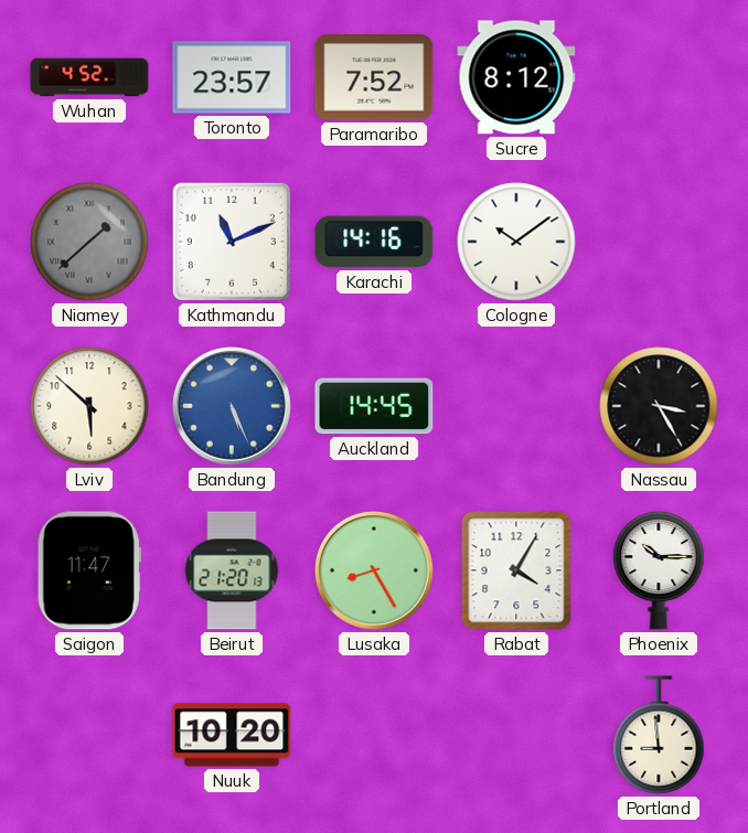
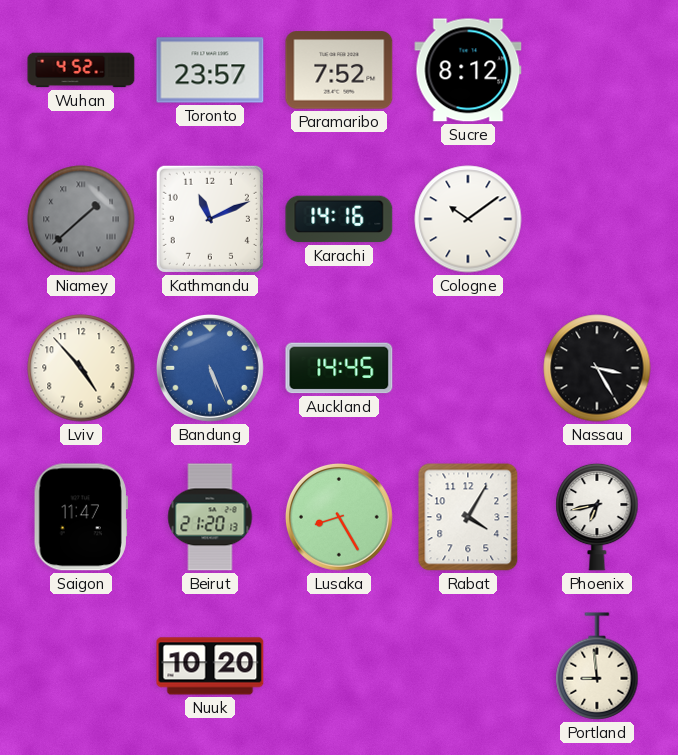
Lviv: 5:52 -> 4:53
Phoenix: 10:15 -> 6:43
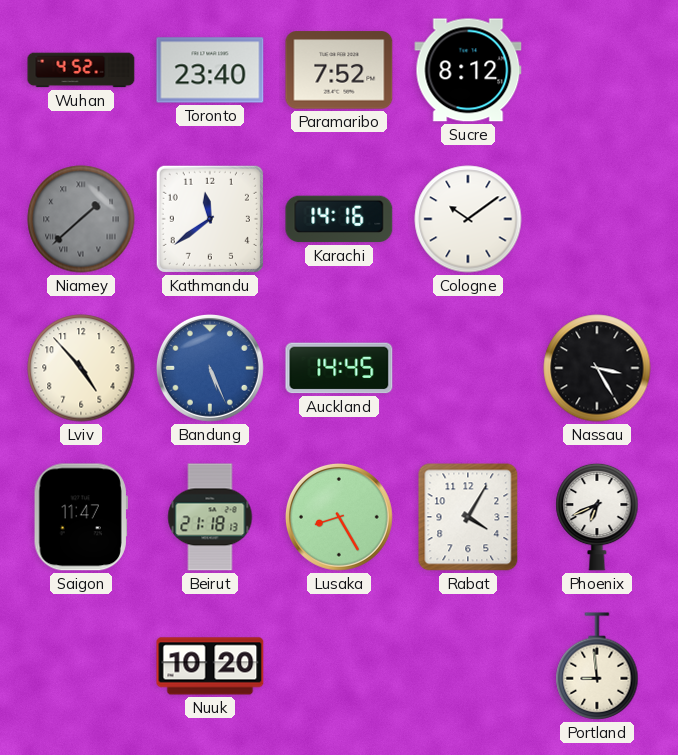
Toronto: 23:57 -> 23:40
Kathmandu: 11:11 -> 11:39
Beirut: 21:20 -> 21:18
Phoenix: 6:43 -> 6:41
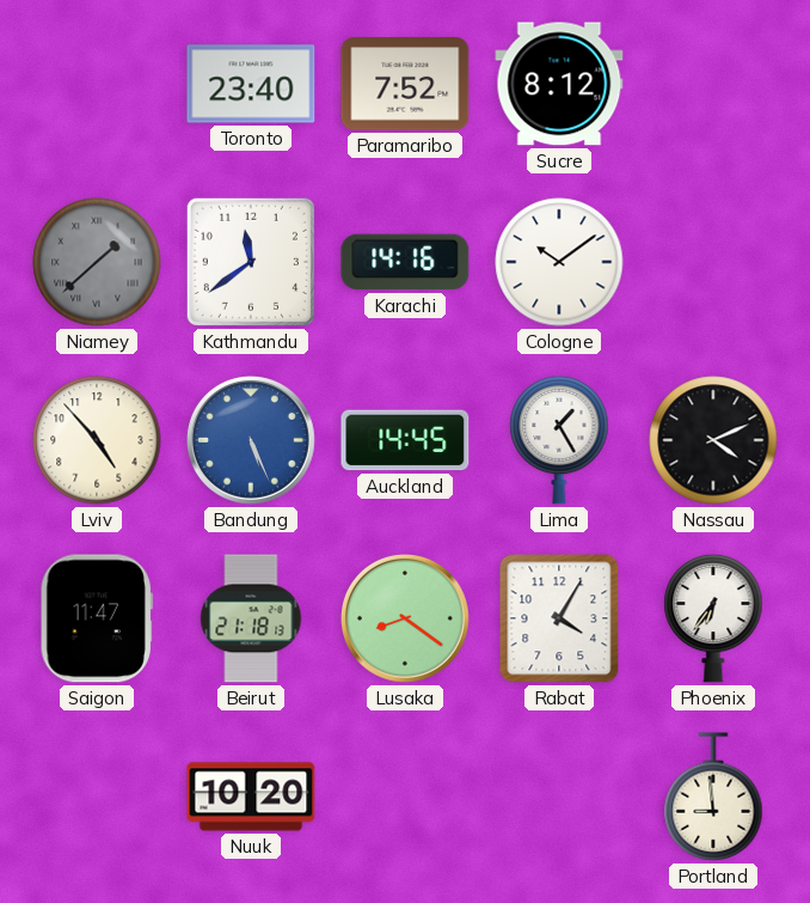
Wuhan: 4:52 -> none
Lima: none -> 1:25
Nassau: 3:25 -> 4:11
Lusaka: 8:25 -> 8:21
Phoenix: 6:41 -> 6:36
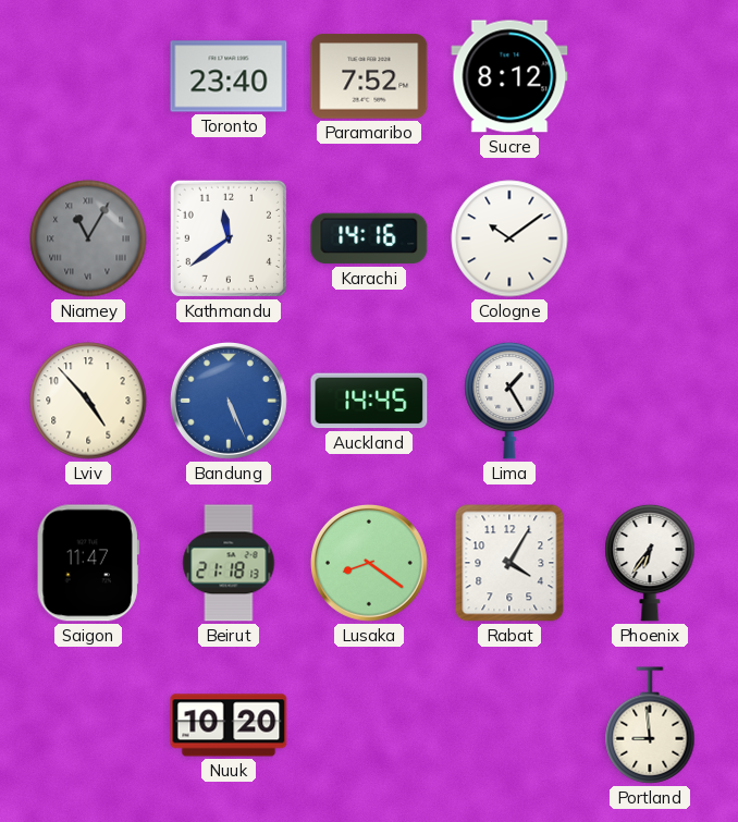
Niamey: 1:38 -> 11:05
Nassau: 4:11 -> none
